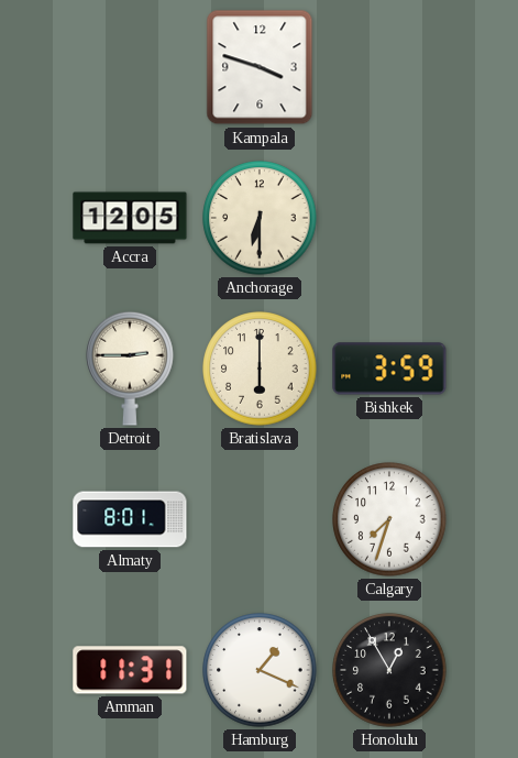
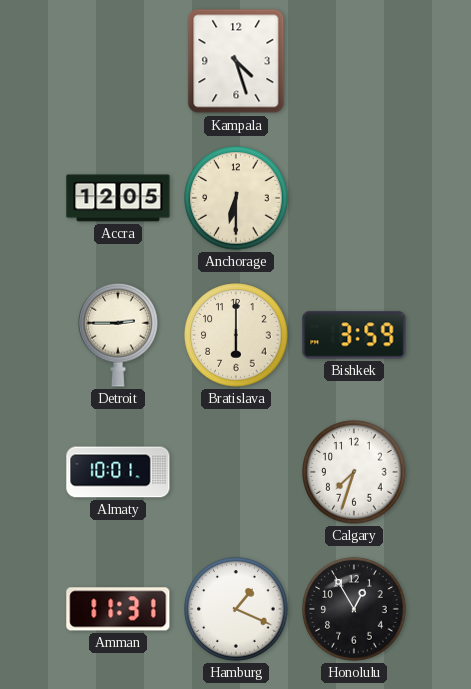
Kampala: 3:48 -> 4:27
Almaty: 8:01 -> 10:01
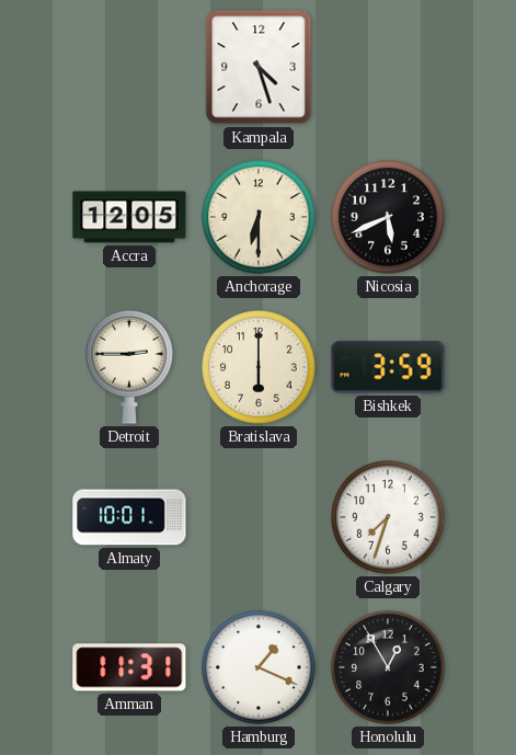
Nicosia: none -> 5:41
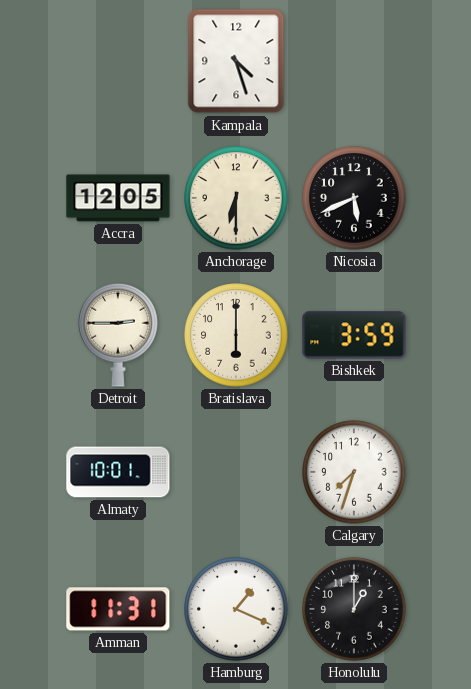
Honolulu: 12:55 -> 1:00
